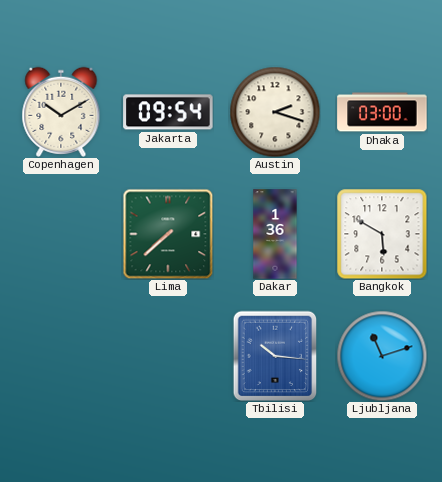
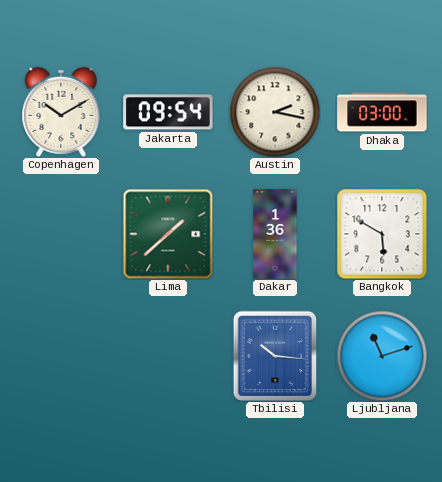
Austin: 2:18 -> 2:17
Lima: 7:38 -> 1:38
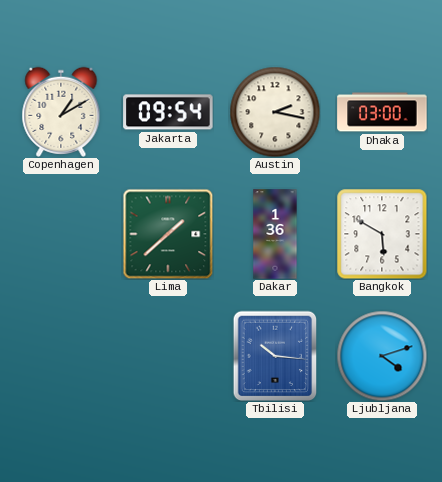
Copenhagen: 10:10 -> 1:10
Ljubljana: 11:12 -> 4:12
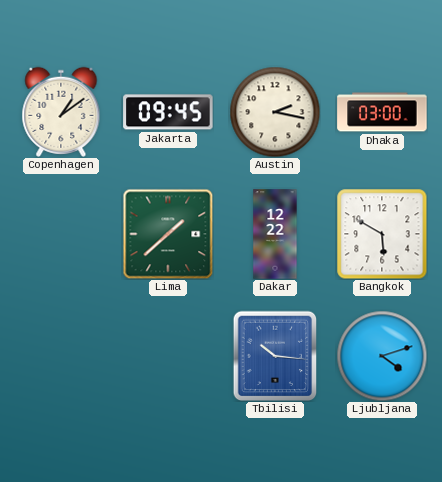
Copenhagen: 1:10 -> 1:09
Jakarta: 09:54 -> 09:45
Dakar: 1:36 -> 12:22
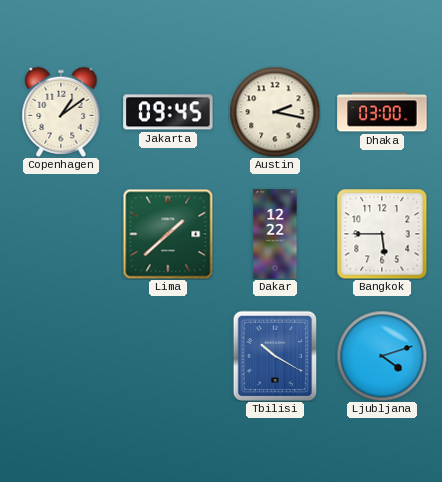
Bangkok: 5:50 -> 5:45
Tbilisi: 10:16 -> 10:20
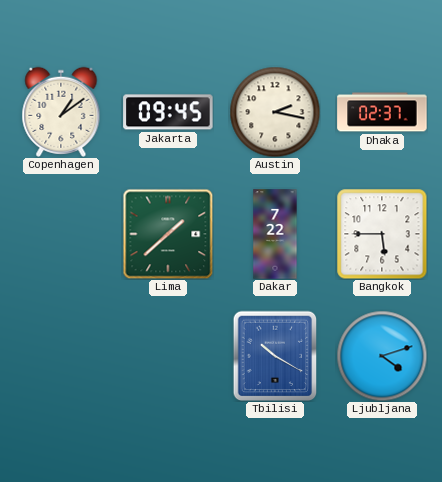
Dhaka: 03:00 -> 02:37
Dakar: 12:22 -> 7:22
